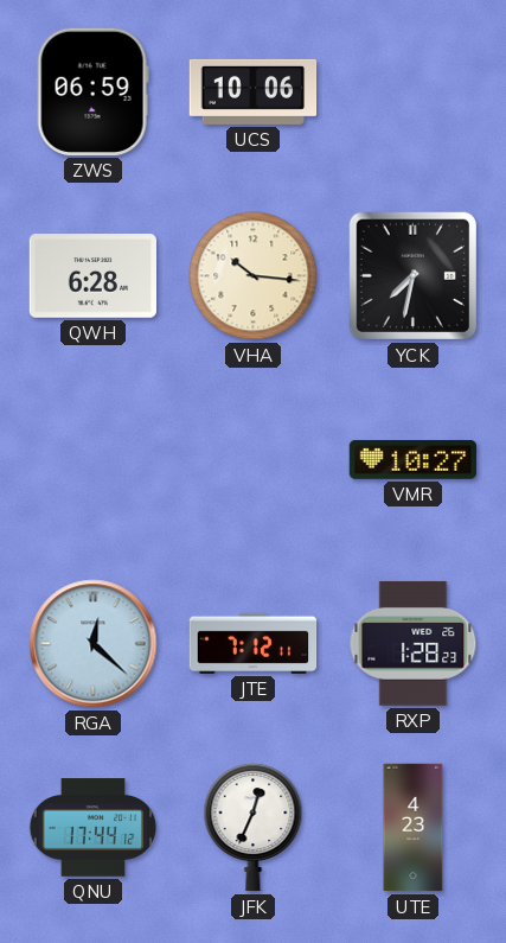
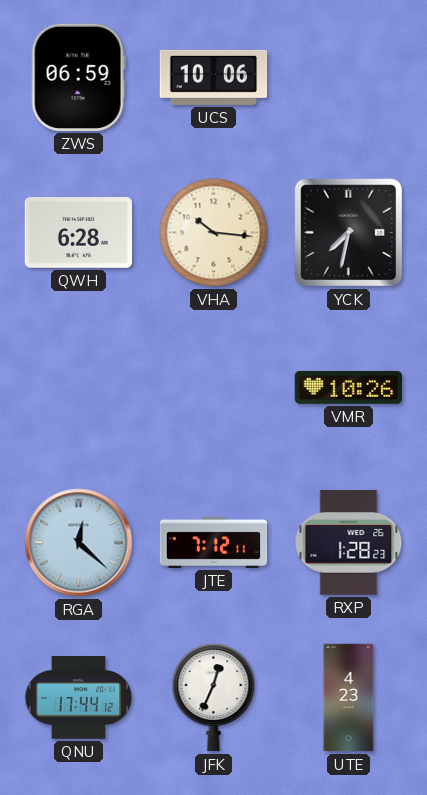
VMR: 10:27 -> 10:26
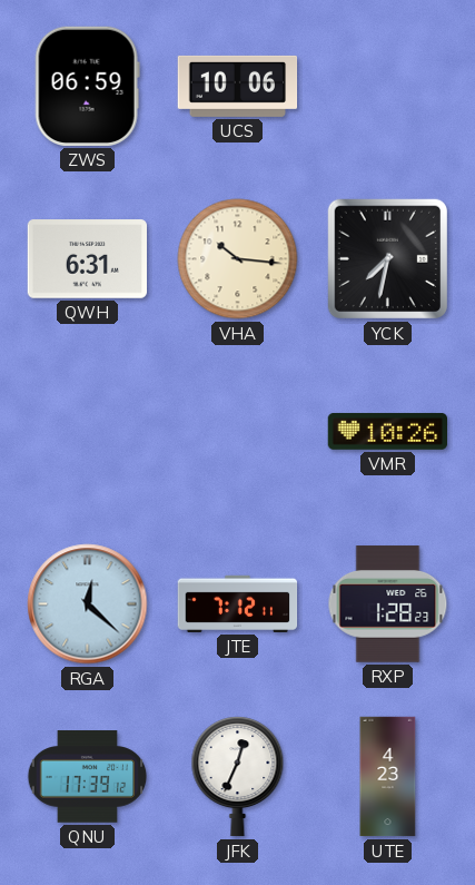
QWH: 6:28 -> 6:31
QNU: 17:44 -> 17:39
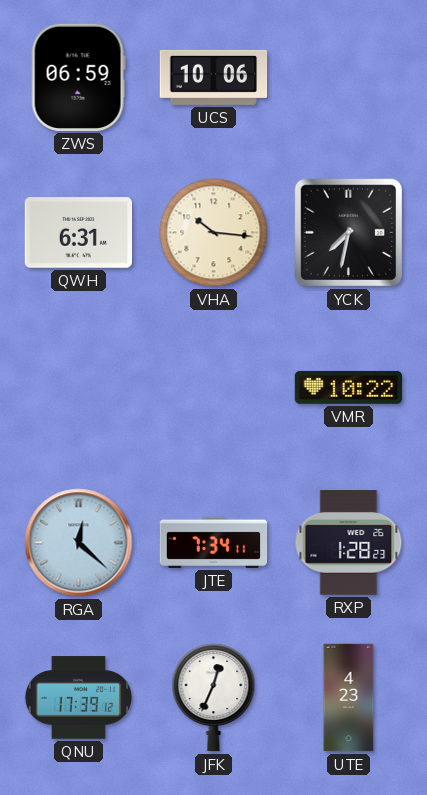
VMR: 10:26 -> 10:22
JTE: 7:12 -> 7:34
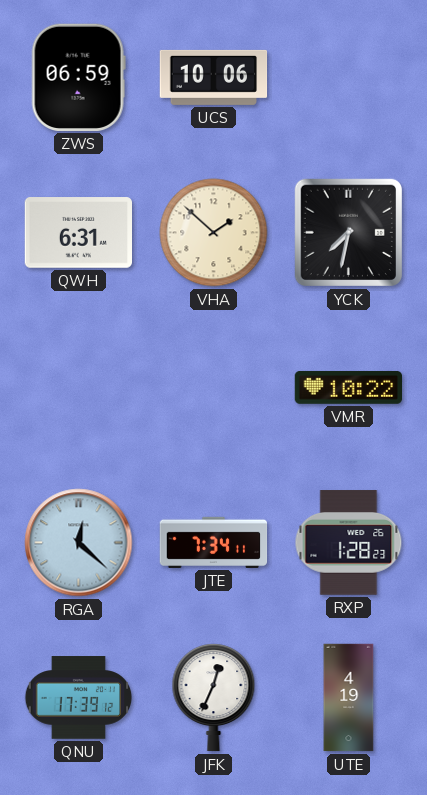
VHA: 10:16 -> 1:52
UTE: 4:23 -> 4:19
